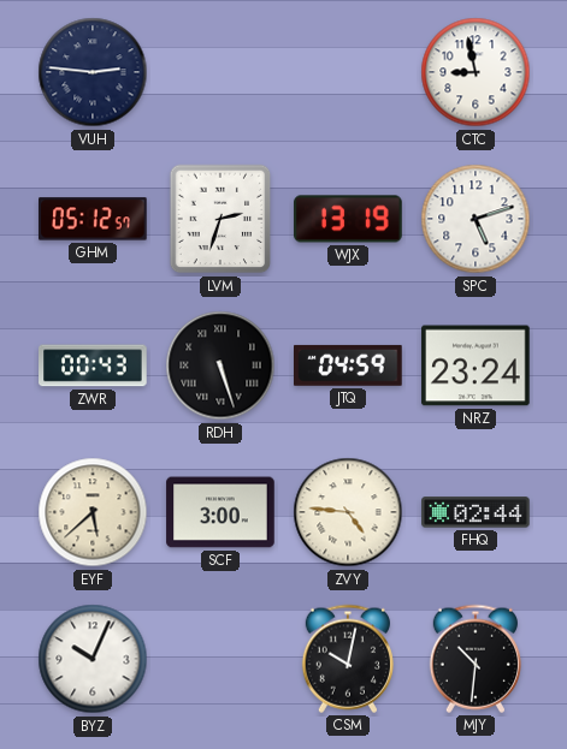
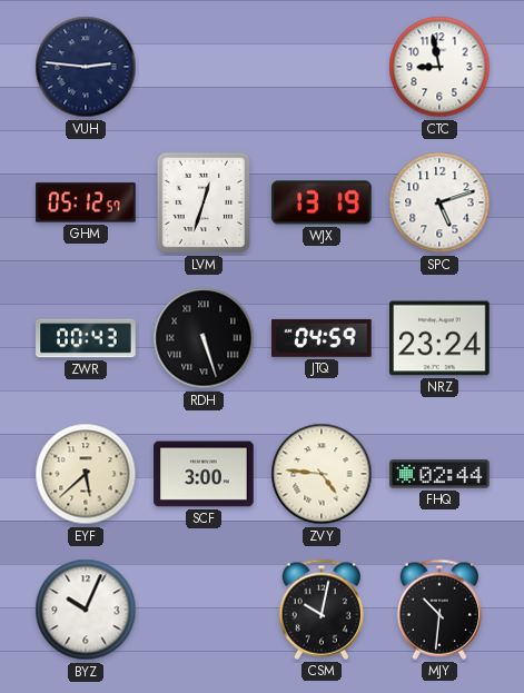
LVM: 2:33 -> 12:33
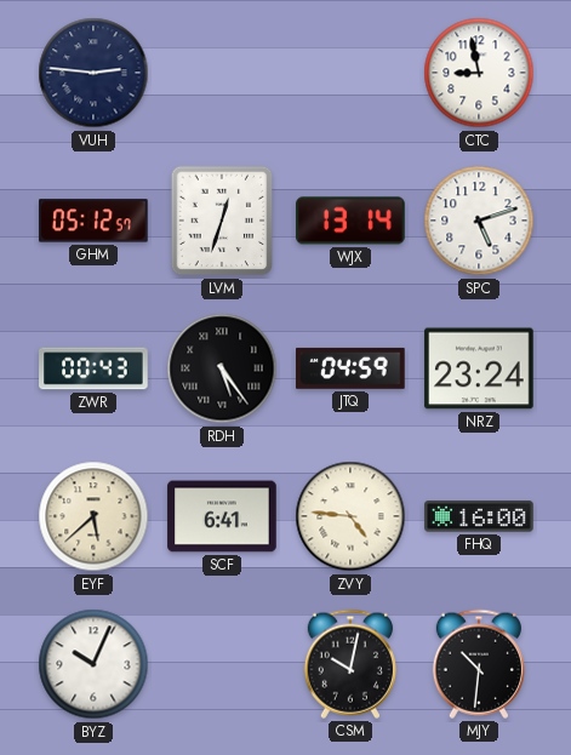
WJX: 13:19 -> 13:14
RDH: 5:27 -> 5:24
SCF: 3:00 -> 6:41
FHQ: 02:44 -> 16:00
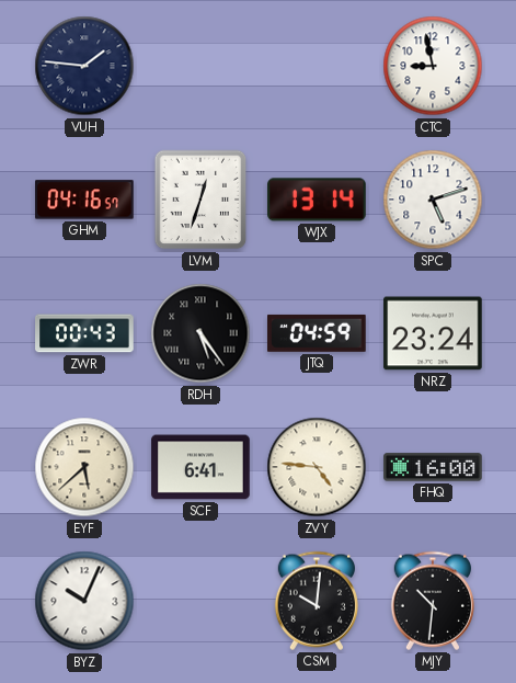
VUH: 2:46 -> 1:46
GHM: 05:12 -> 04:16
CSM: 10:02 -> 10:01
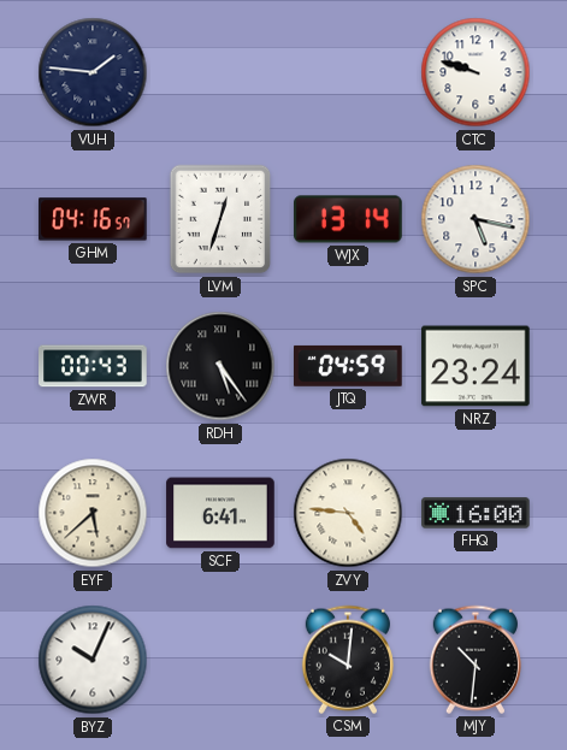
CTC: 8:58 -> 9:48
SPC: 5:12 -> 5:17
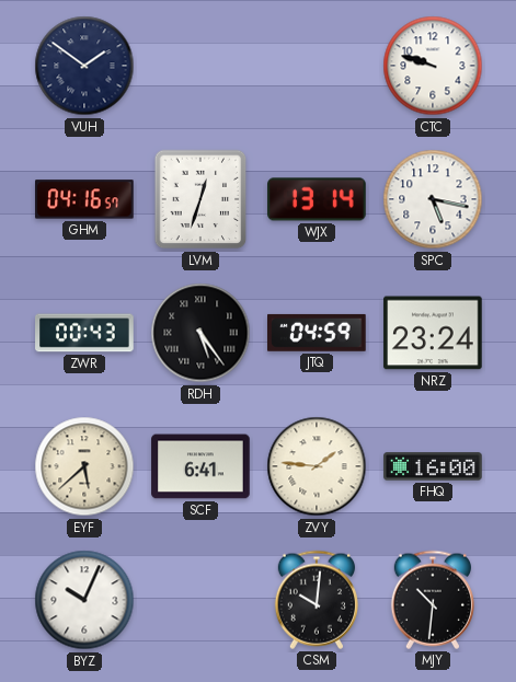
VUH: 1:46 -> 1:51
ZVY: 4:46 -> 1:46
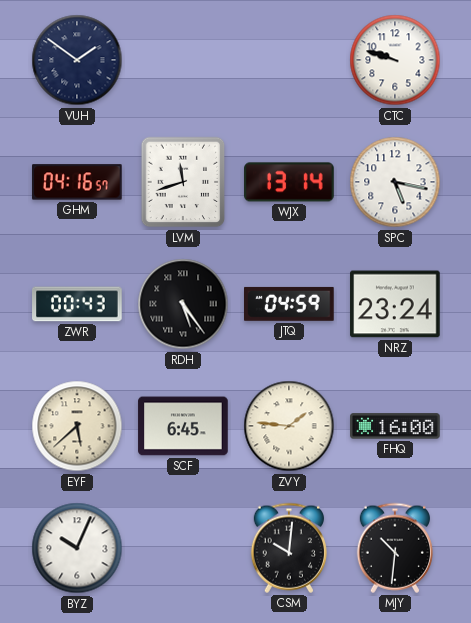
LVM: 12:33 -> 11:42
SCF: 6:41 -> 6:45
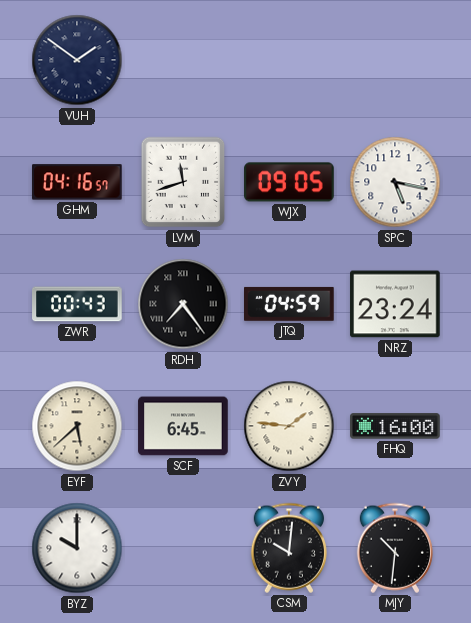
CTC: 9:48 -> none
WJX: 13:14 -> 09:05
RDH: 5:24 -> 7:24
BYZ: 10:04 -> 10:00
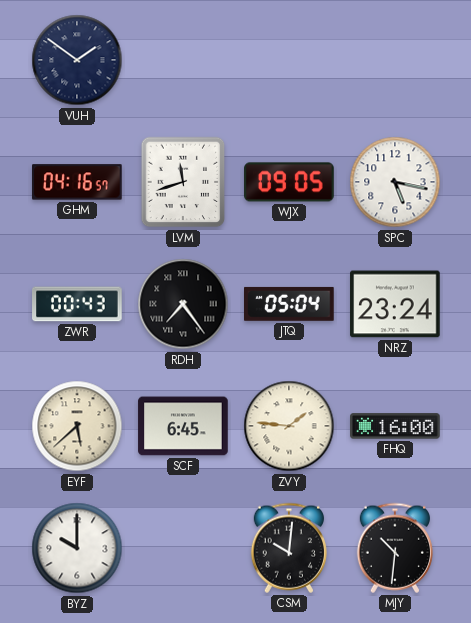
JTQ: 04:59 -> 05:04
